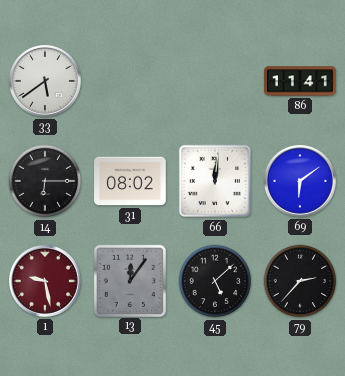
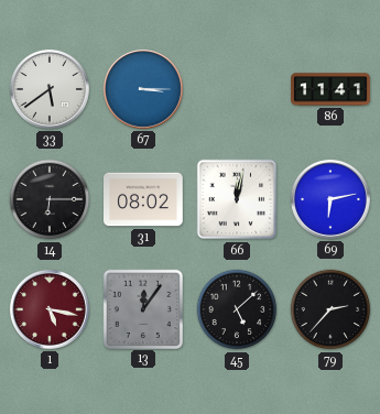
67: none -> 3:15
66: 12:01 -> 12:02
69: 6:09 -> 6:13
1: 9:28 -> 5:17
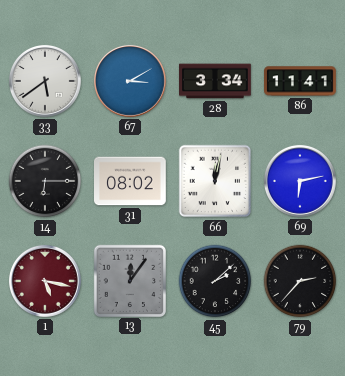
67: 3:15 -> 3:10
28: none -> 3:34
45: 5:08 -> 2:08
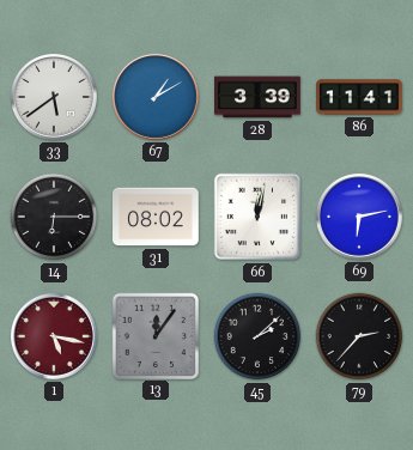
67: 3:10 -> 1:10
28: 3:34 -> 3:39
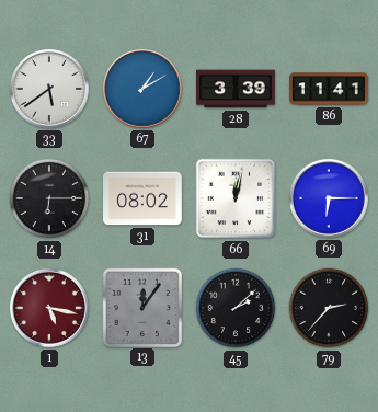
69: 6:13 -> 6:15
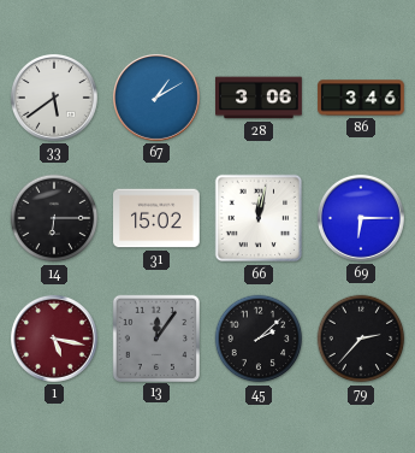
28: 3:39 -> 3:06
86: 11:41 -> 3:46
31: 08:02 -> 15:02
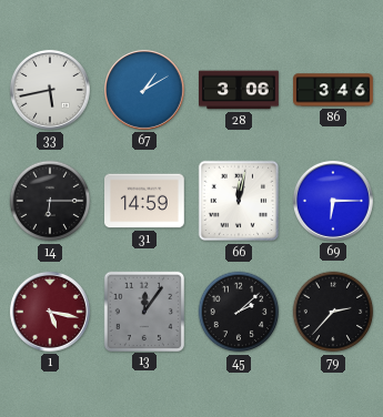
33: 5:39 -> 5:43
31: 15:02 -> 14:59
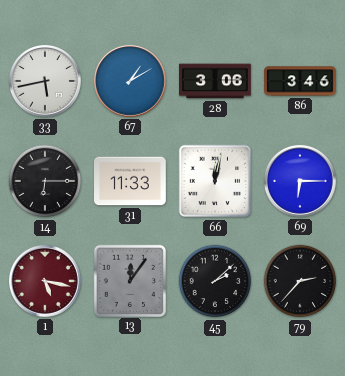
31: 14:59 -> 11:33
